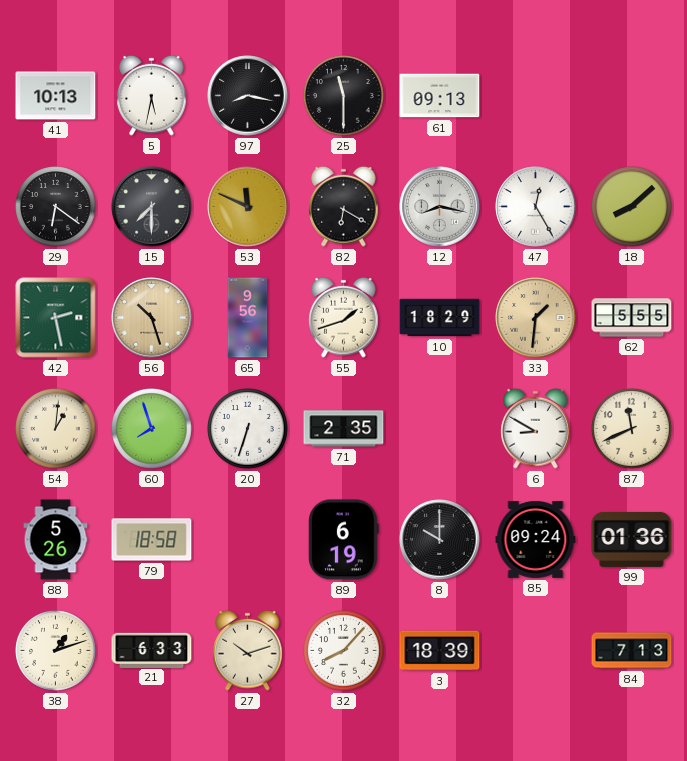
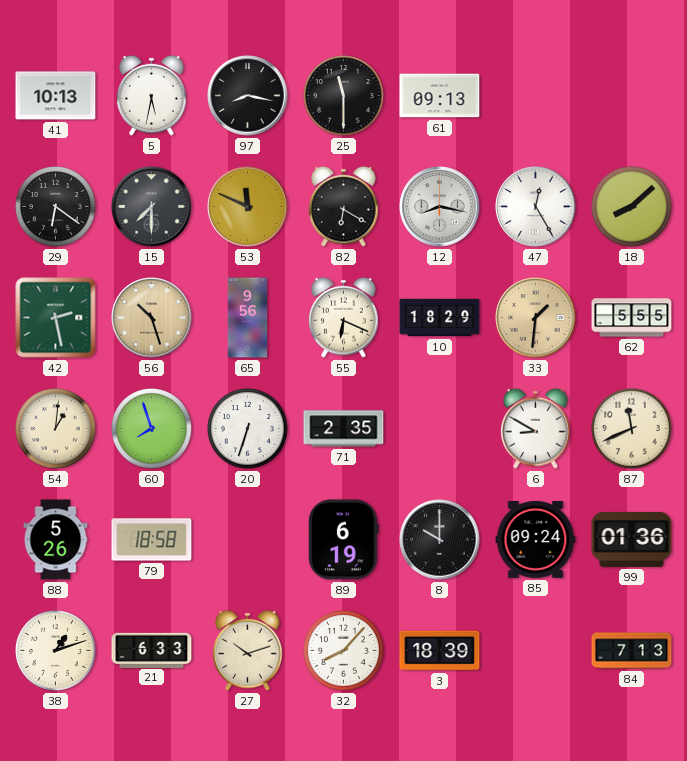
55: 1:42 -> 6:19
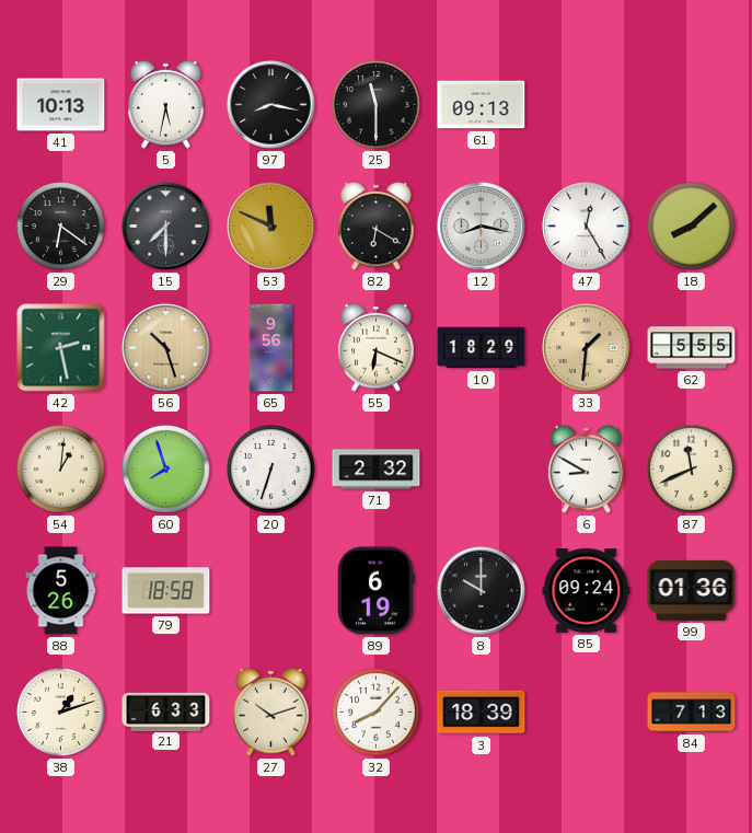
71: 2:35 -> 2:32
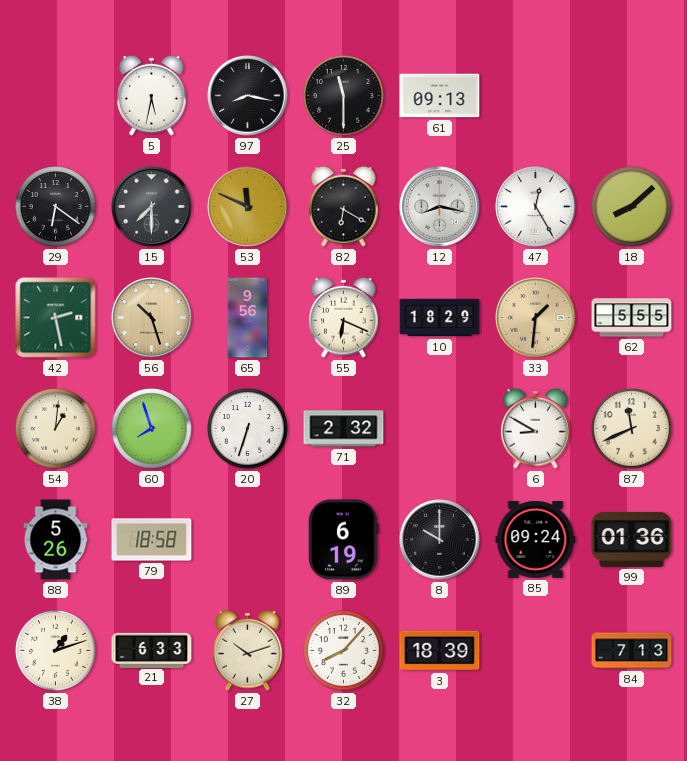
41: 10:13 -> none
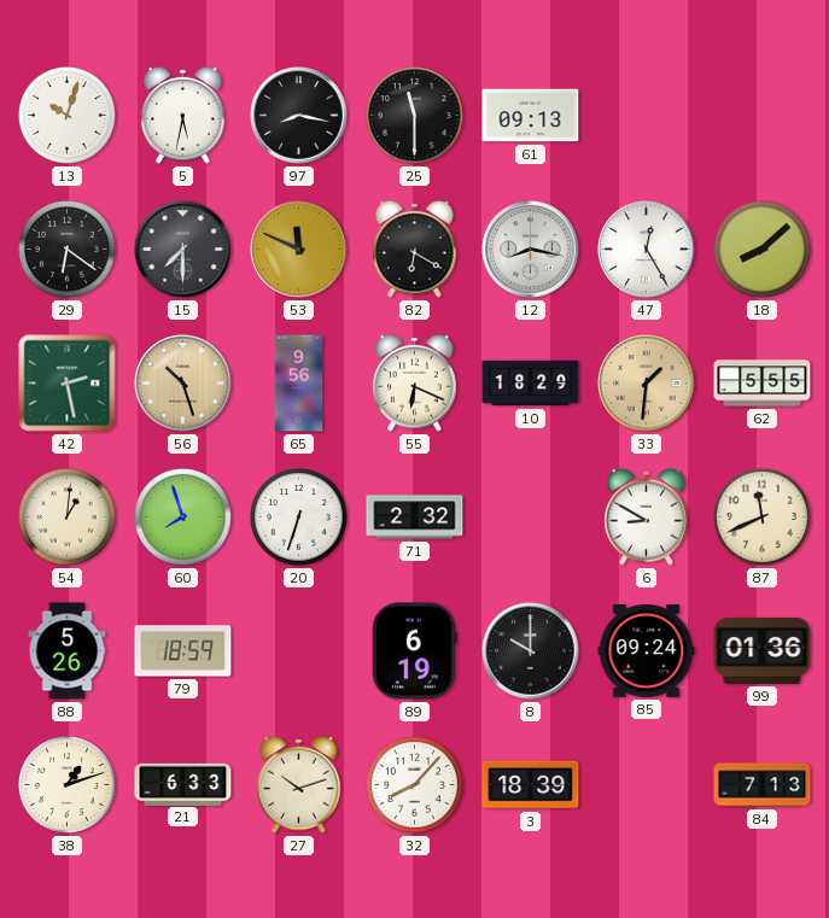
13: none -> 10:03
79: 18:58 -> 18:59
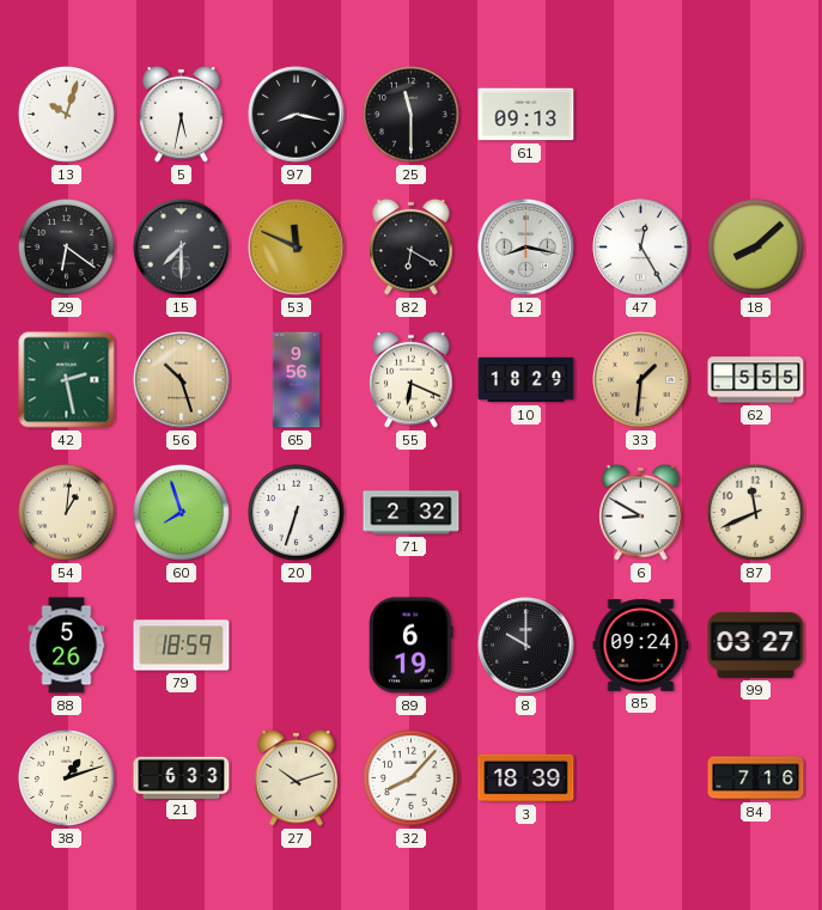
99: 01:36 -> 03:27
84: 7:13 -> 7:16
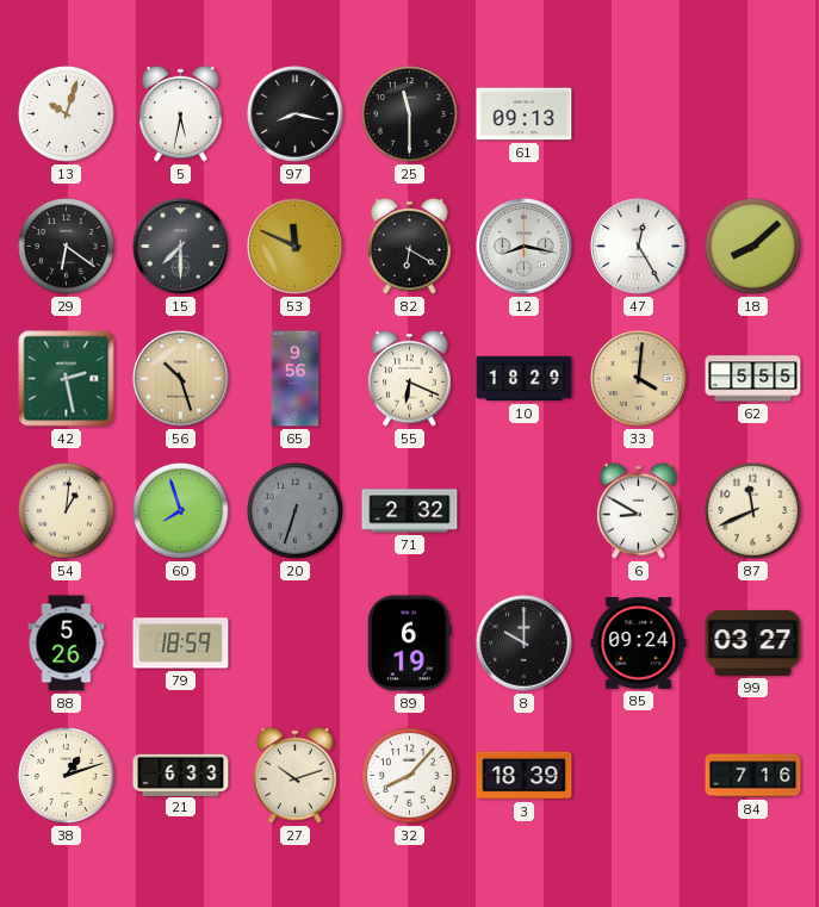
33: 1:31 -> 4:01
20 dial: white -> grey
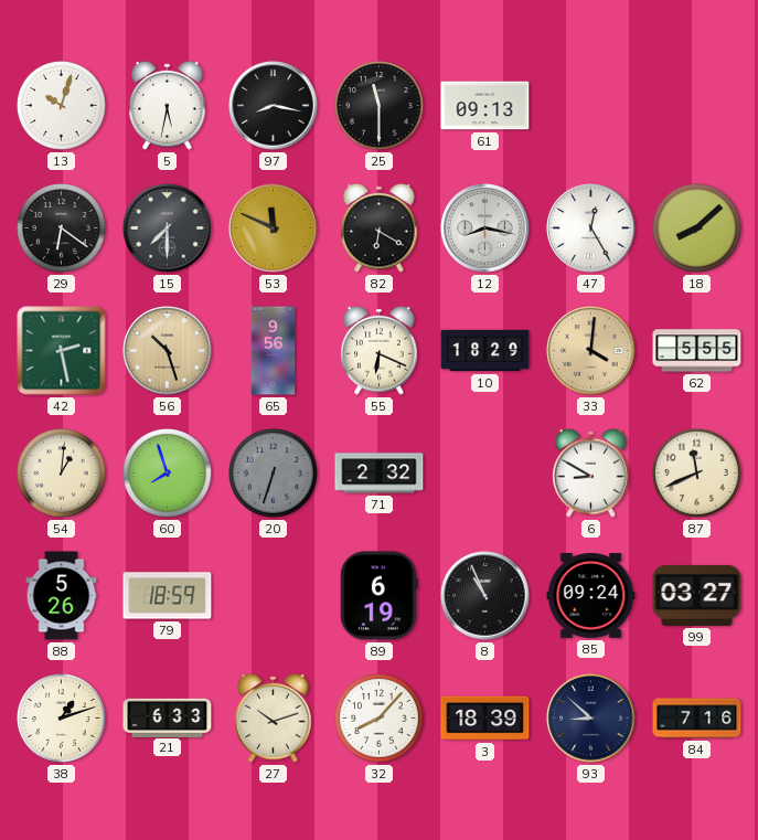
8: 10:00 -> 10:56
93: none -> 8:52
